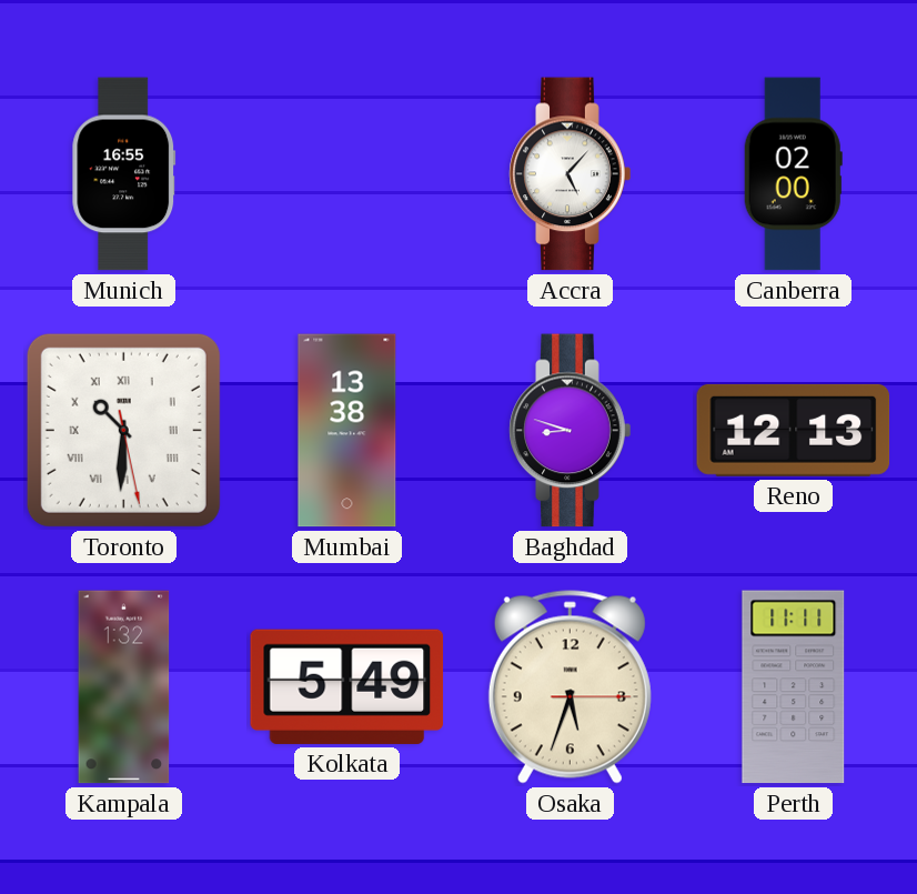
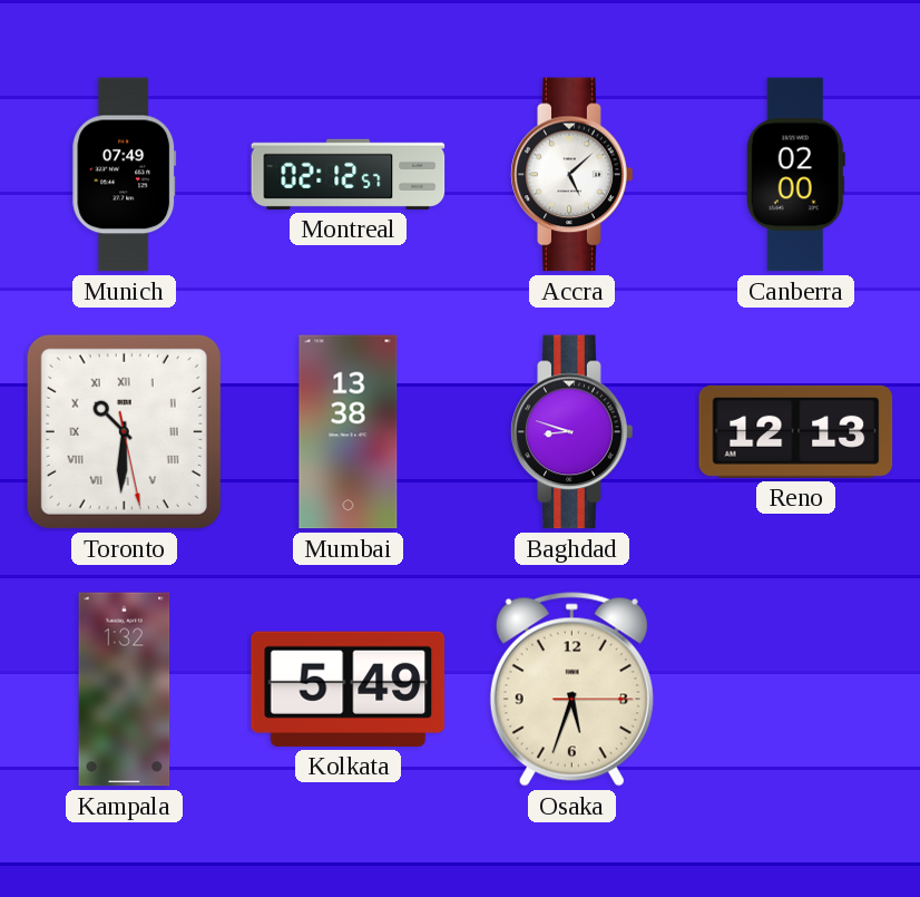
Munich: 16:55 -> 07:49
Montreal: none -> 02:12
Accra: 5:07 -> 5:08
Perth: 11:11 -> none
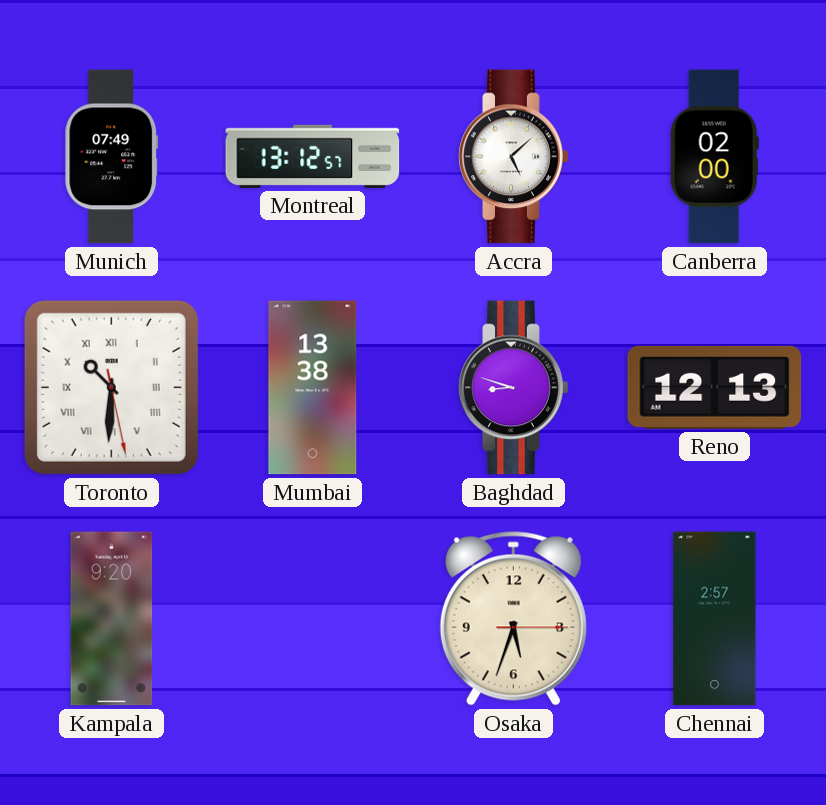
Montreal: 02:12 -> 13:12
Kampala: 1:32 -> 9:20
Kolkata: 5:49 -> none
Chennai: none -> 2:57
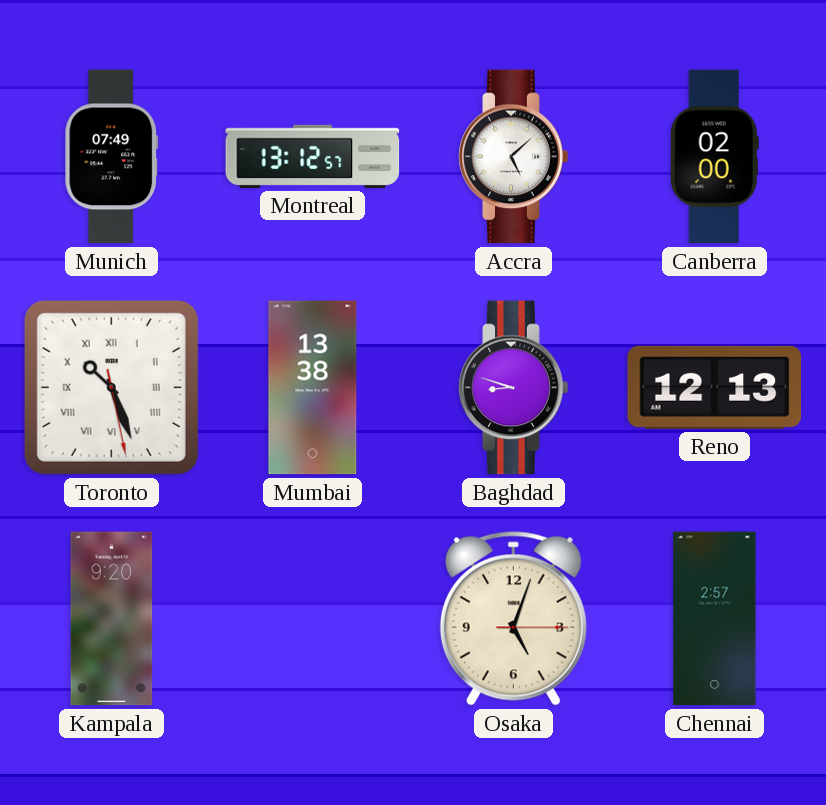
Toronto: 10:30 -> 10:26
Osaka: 5:33 -> 5:03
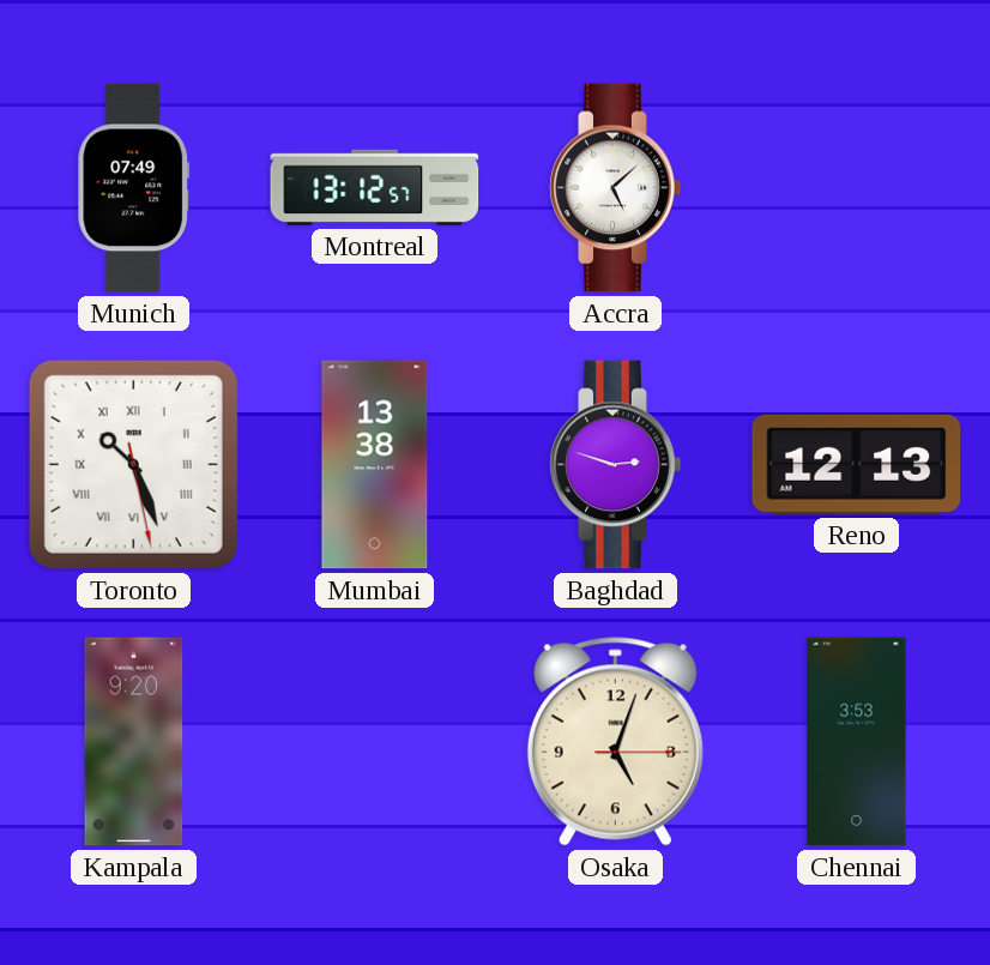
Canberra: 02:00 -> none
Baghdad: 8:48 -> 2:48
Chennai: 2:57 -> 3:53
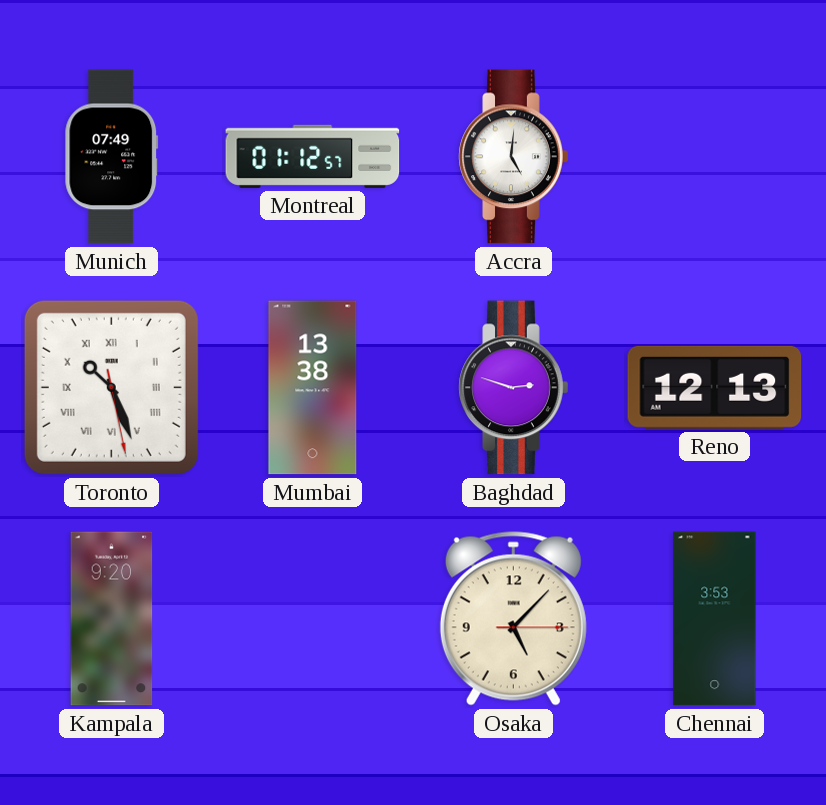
Montreal: 13:12 -> 01:12
Accra: 5:08 -> 5:01
Osaka: 5:03 -> 5:07
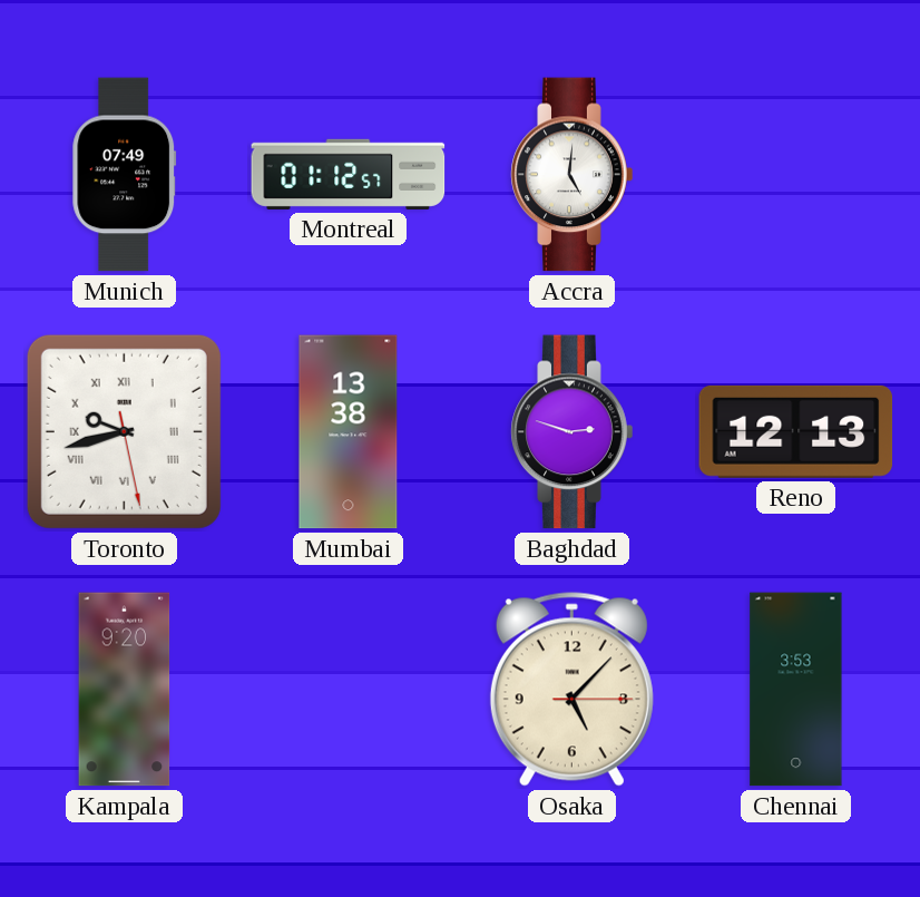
Toronto: 10:26 -> 9:42
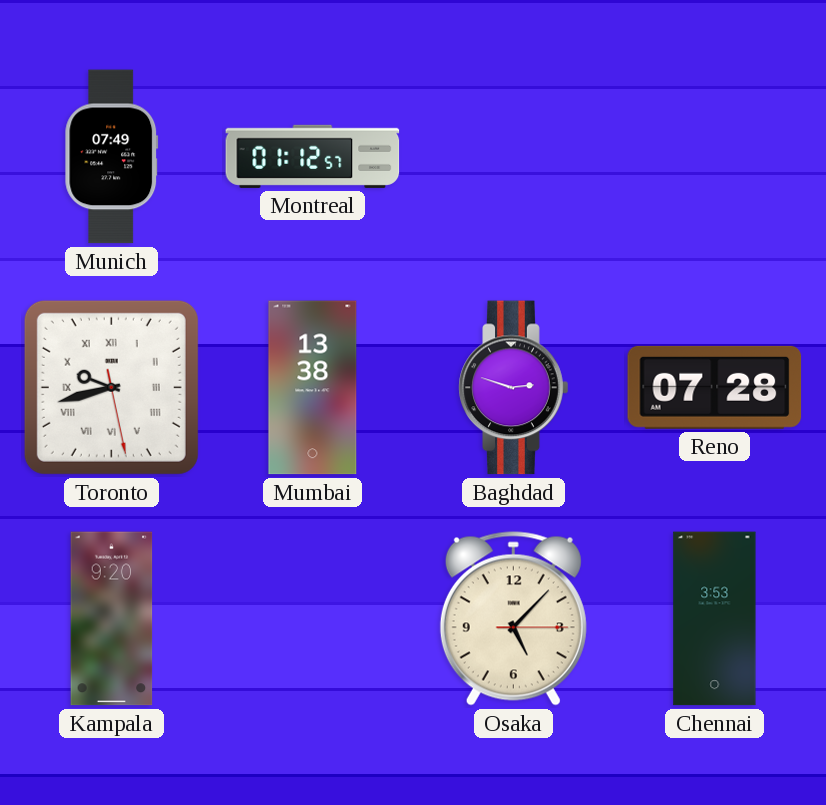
Accra: 5:01 -> none
Reno: 12:13 -> 07:28
